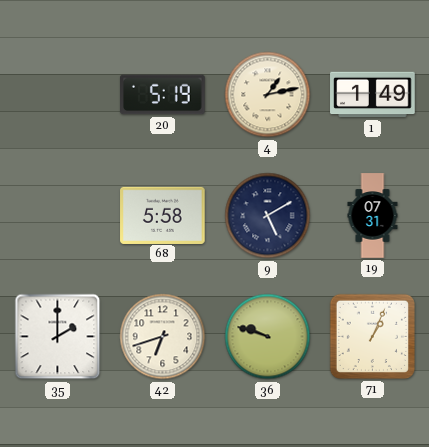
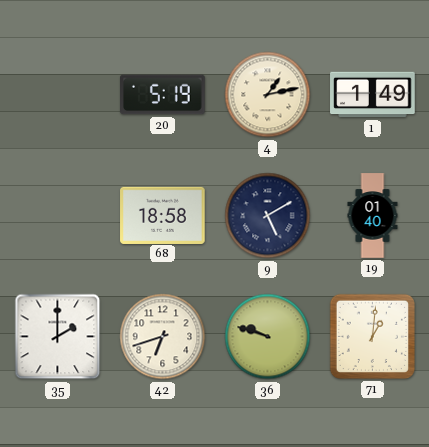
68: 5:58 -> 18:58
19: 07:31 -> 01:40
71: 1:04 -> 1:01
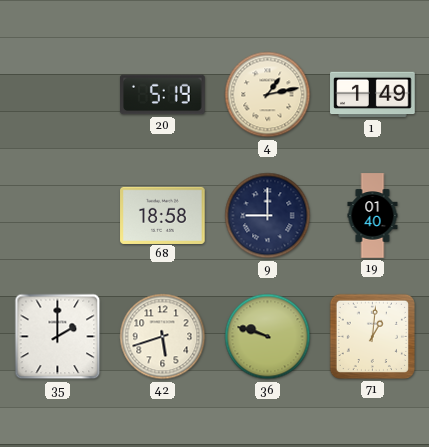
9: 5:10 -> 9:00
42: 6:42 -> 5:42
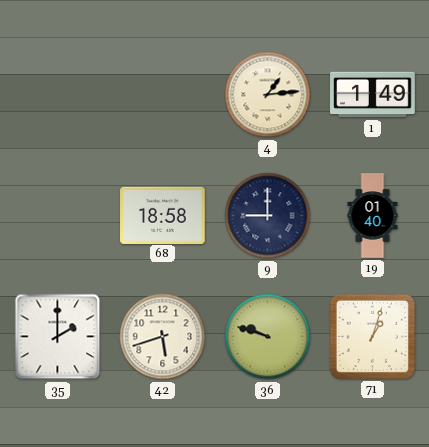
20: 5:19 -> none
4: 1:13 -> 1:14
71: 1:01 -> 1:03
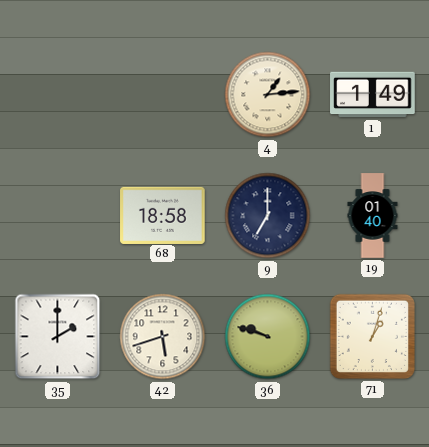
9: 9:00 -> 7:00
